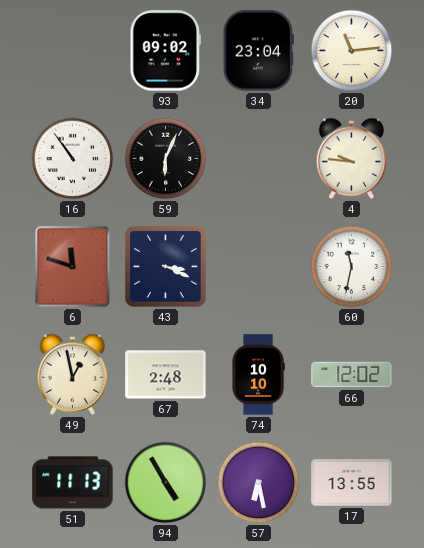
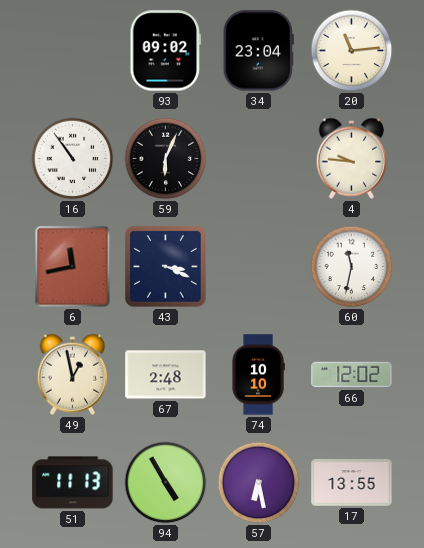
6: 11:48 -> 11:43
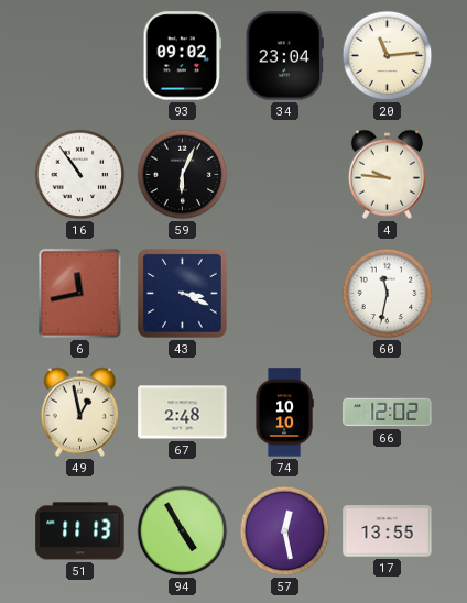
57: 6:28 -> 12:28
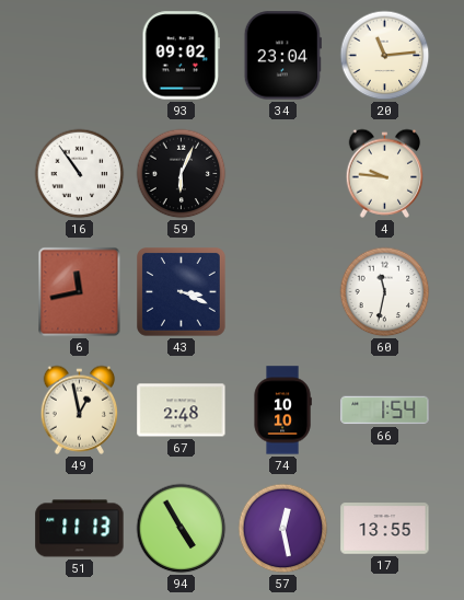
66: 12:02 -> 1:54
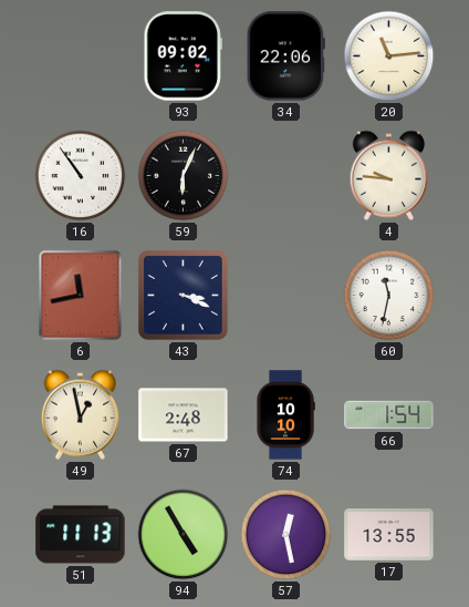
34: 23:04 -> 22:06
